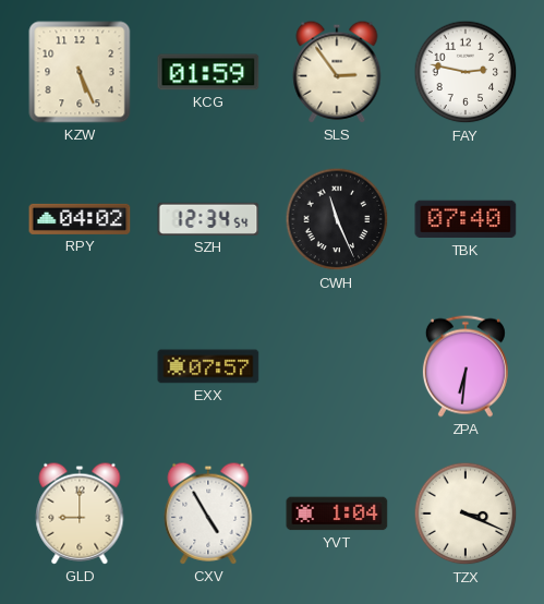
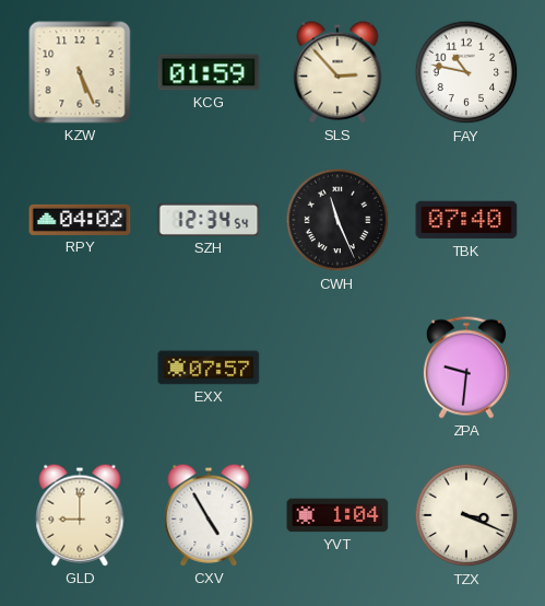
SLS: 2:54 -> 2:53
FAY: 2:47 -> 10:47
ZPA: 6:31 -> 9:31
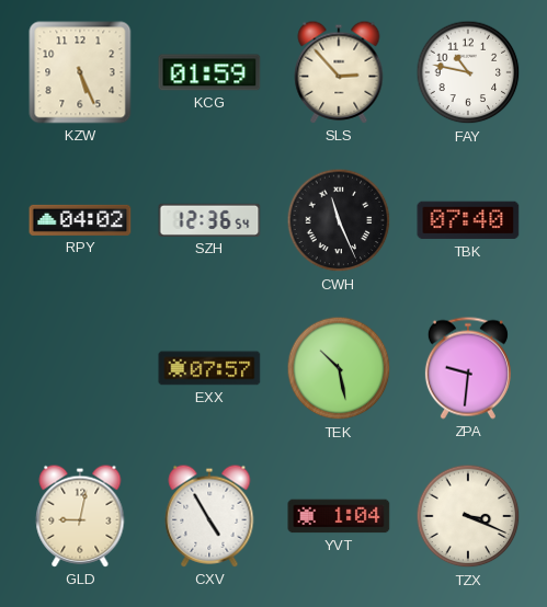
SZH: 12:34 -> 12:36
TEK: none -> 10:28
GLD: 9:00 -> 9:02
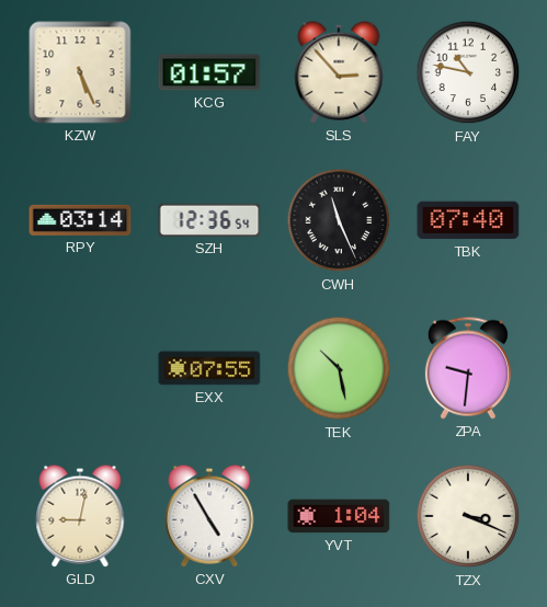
KCG: 01:59 -> 01:57
RPY: 04:02 -> 03:14
EXX: 07:57 -> 07:55
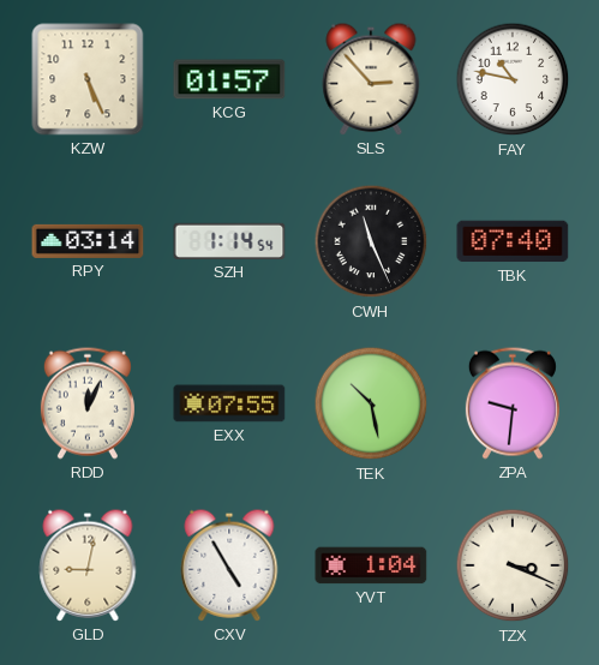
SZH: 12:36 -> 1:14
RDD: none -> 12:04
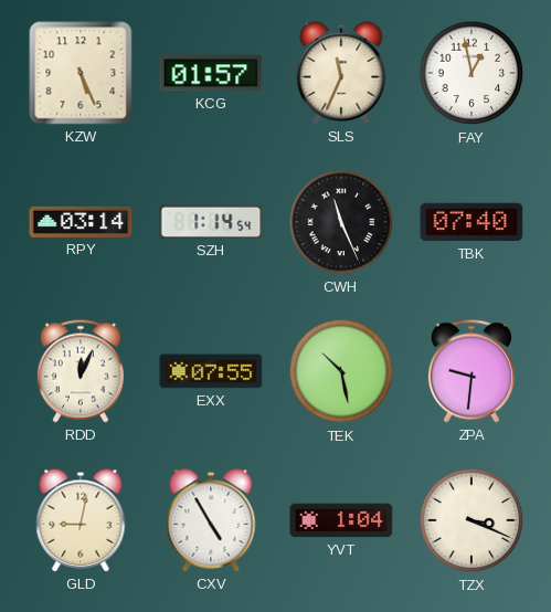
SLS: 2:53 -> 11:34
FAY: 10:47 -> 12:58
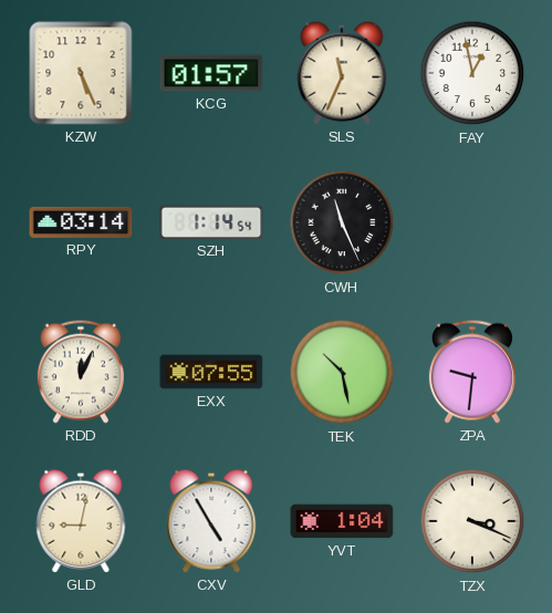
TBK: 07:40 -> none
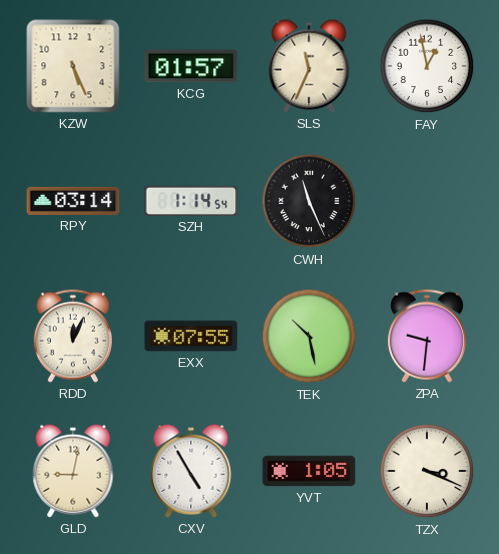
YVT: 1:04 -> 1:05
